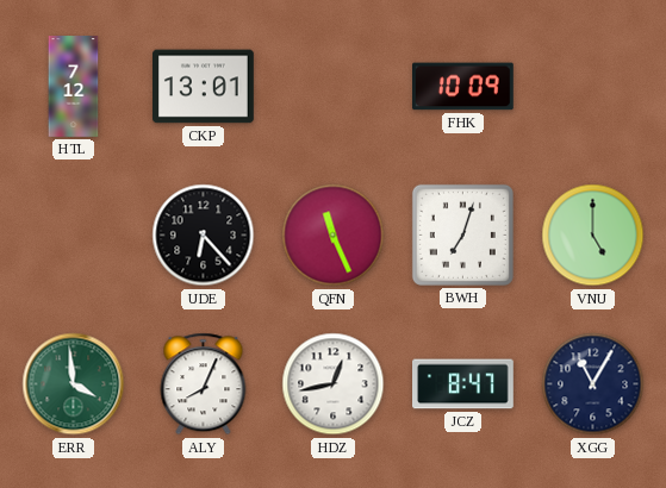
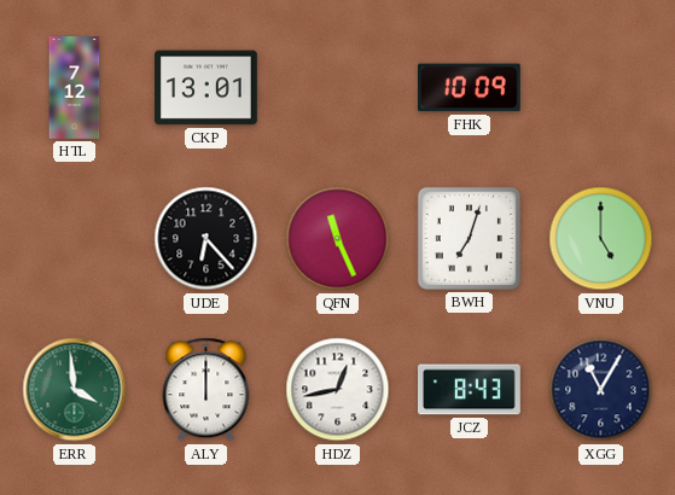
ALY: 8:04 -> 12:00
JCZ: 8:47 -> 8:43
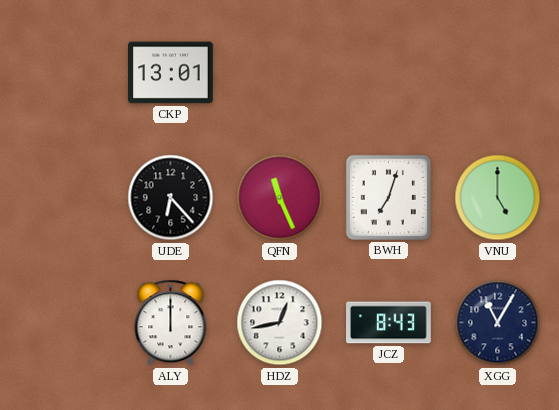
HTL: 7:12 -> none
FHK: 10:09 -> none
ERR: 3:59 -> none
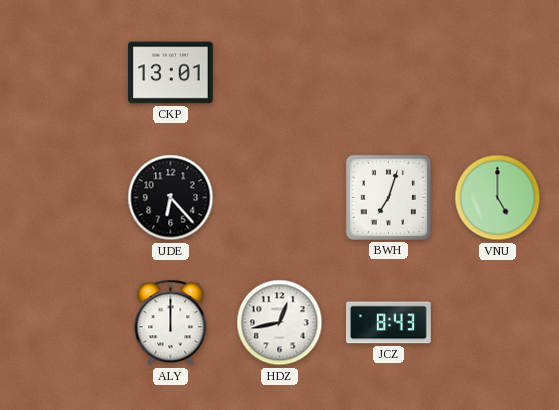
QFN: 11:26 -> none
XGG: 11:05 -> none
